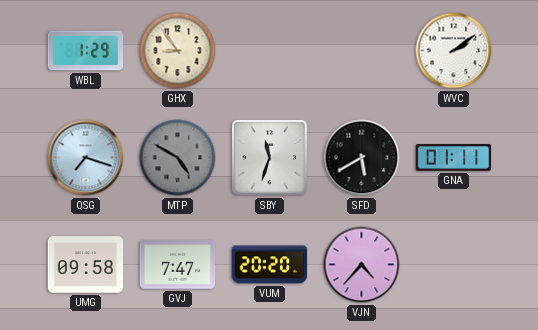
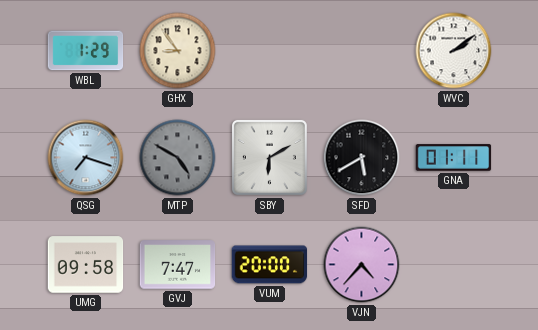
SBY: 11:33 -> 6:10
VUM: 20:20 -> 20:00
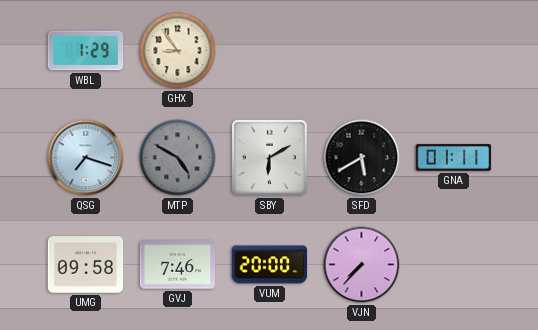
WVC: 2:09 -> none
GVJ: 7:47 -> 7:46
VJN: 4:37 -> 7:37
